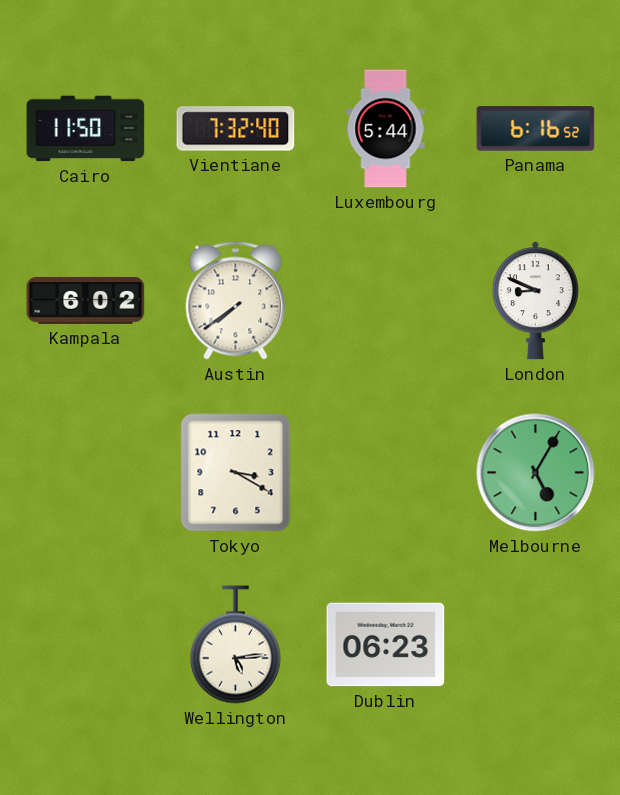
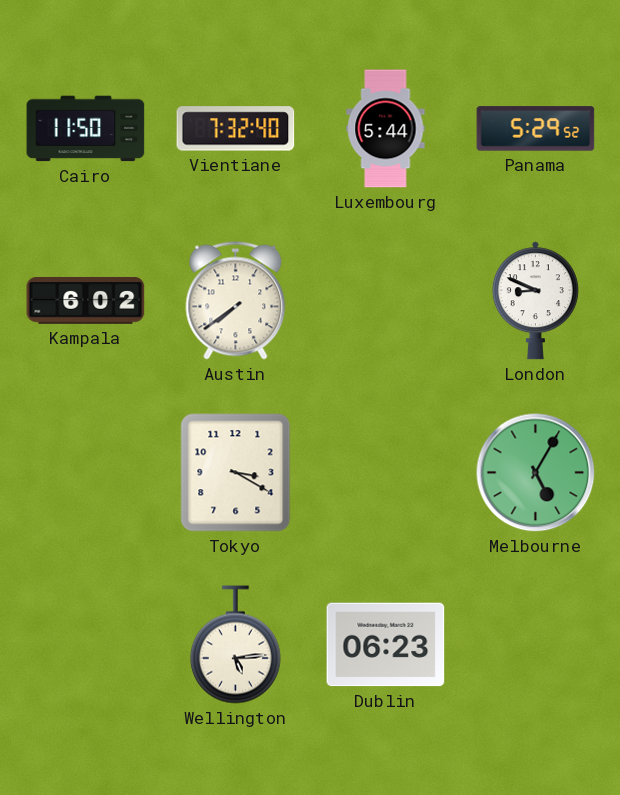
Panama: 6:16 -> 5:29
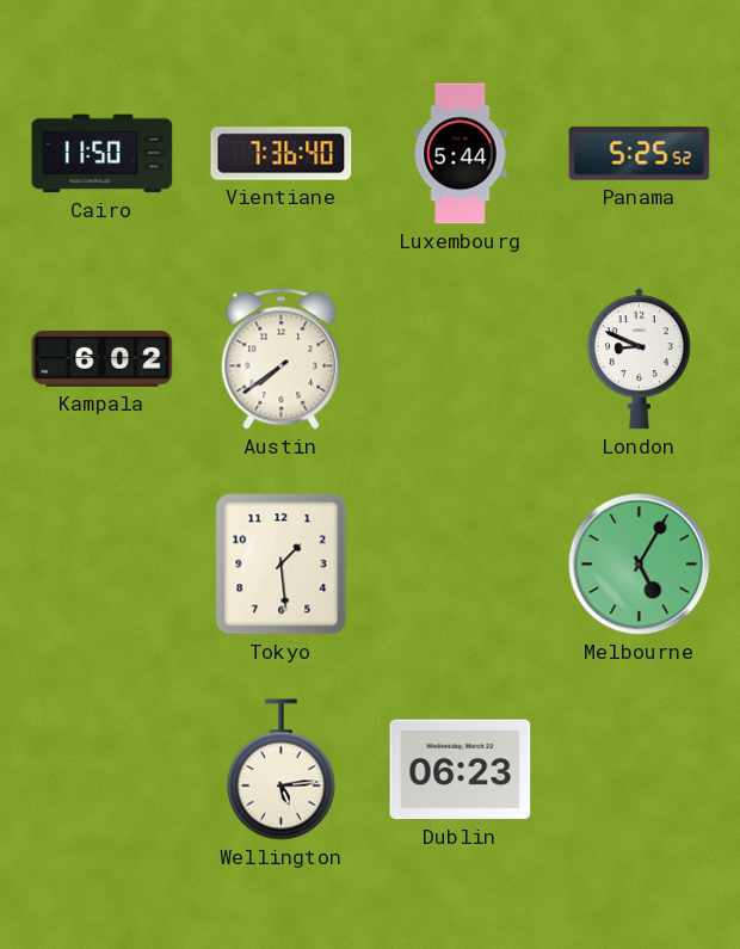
Vientiane: 7:32 -> 7:36
Panama: 5:29 -> 5:25
Tokyo: 3:20 -> 1:29
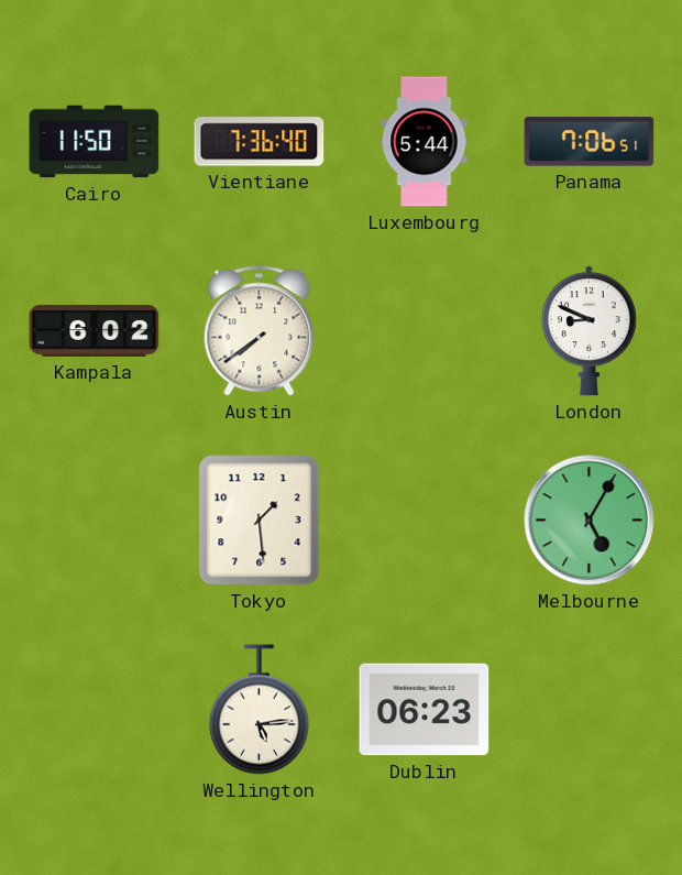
Panama: 5:25 -> 7:06
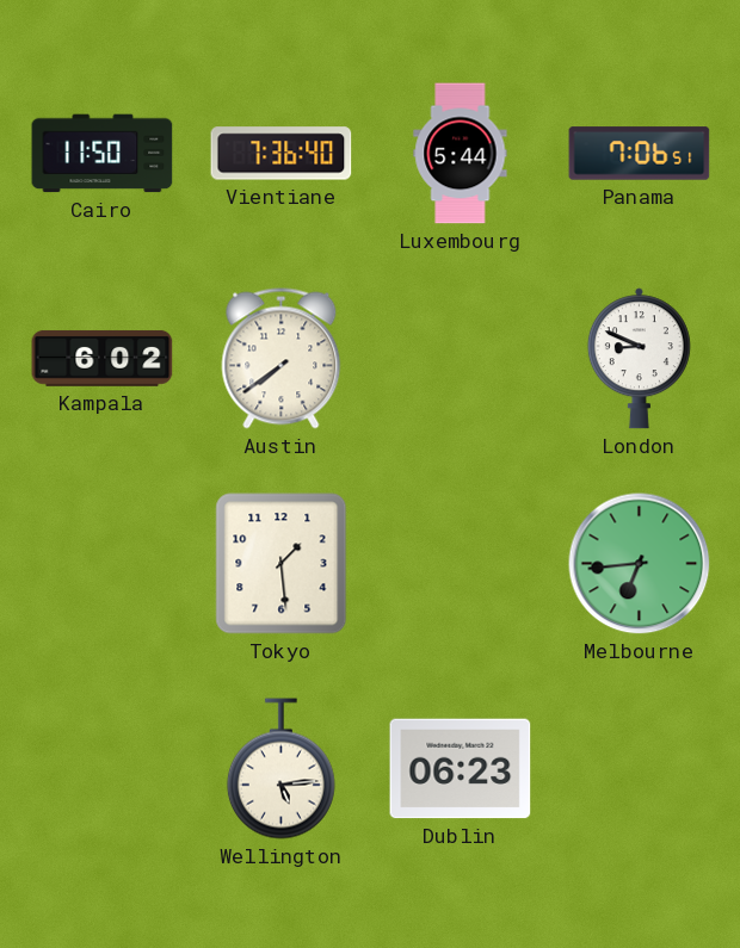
Melbourne: 5:05 -> 6:44
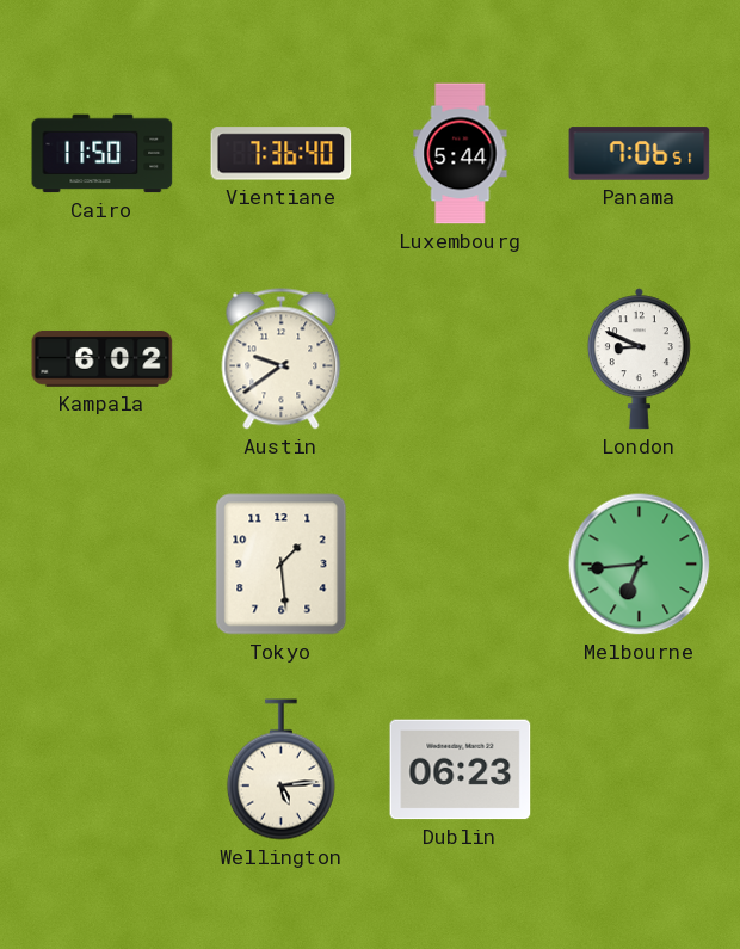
Austin: 7:39 -> 9:39
